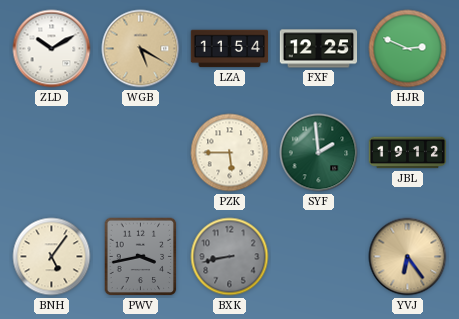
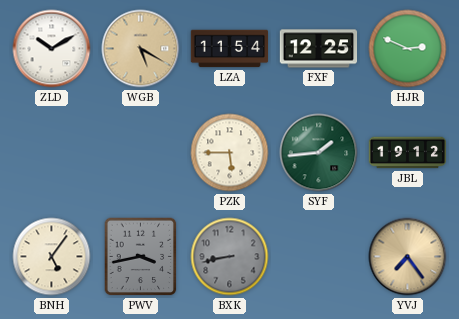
SYF: 1:59 -> 1:44
YVJ: 6:24 -> 7:24
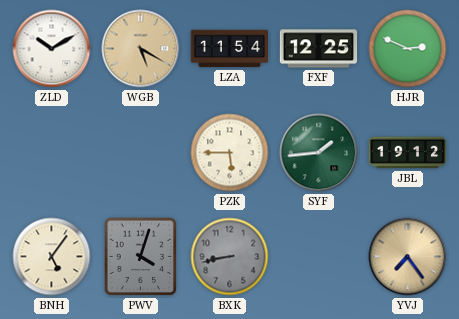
PWV: 3:43 -> 4:03
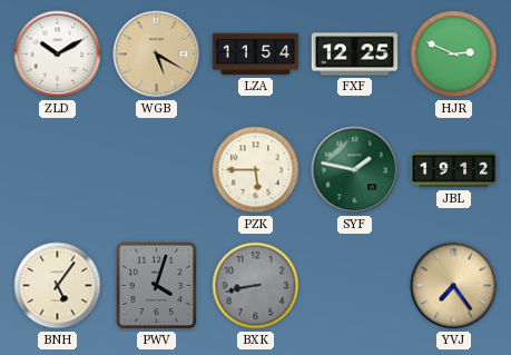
SYF: 1:44 -> 1:47
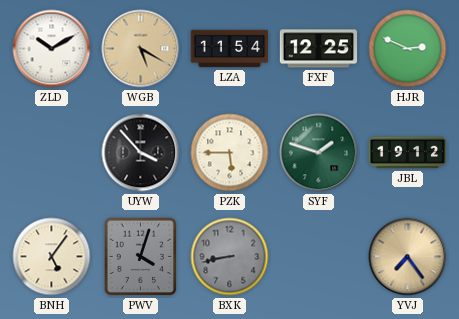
UYW: none -> 3:53
SYF: 1:47 -> 1:48
